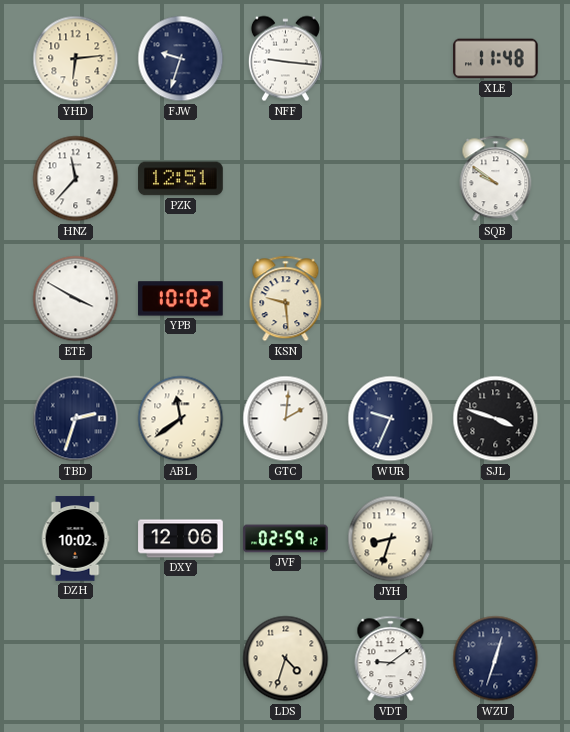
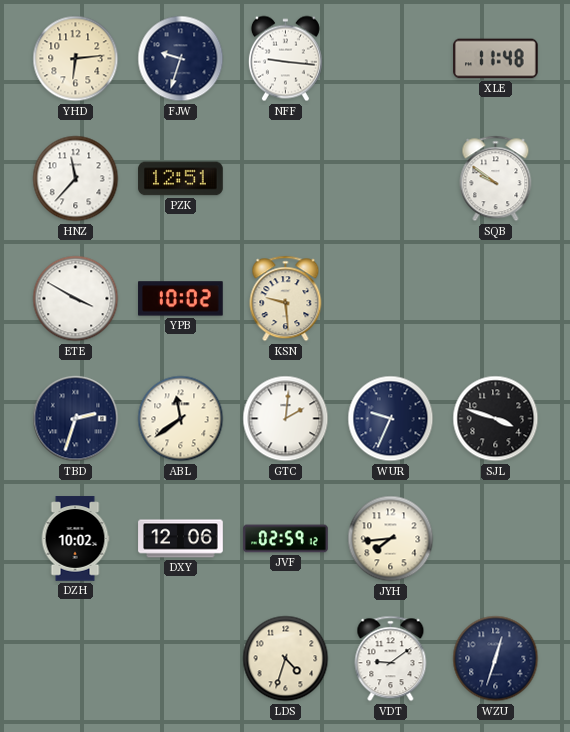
JYH: 8:33 -> 7:44
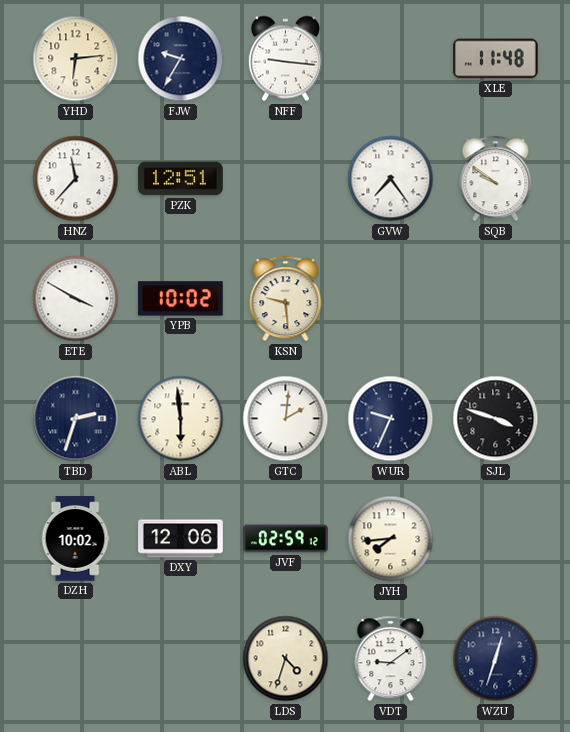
FJW: 9:33 -> 9:35
GVW: none -> 7:24
ABL: 11:39 -> 5:59
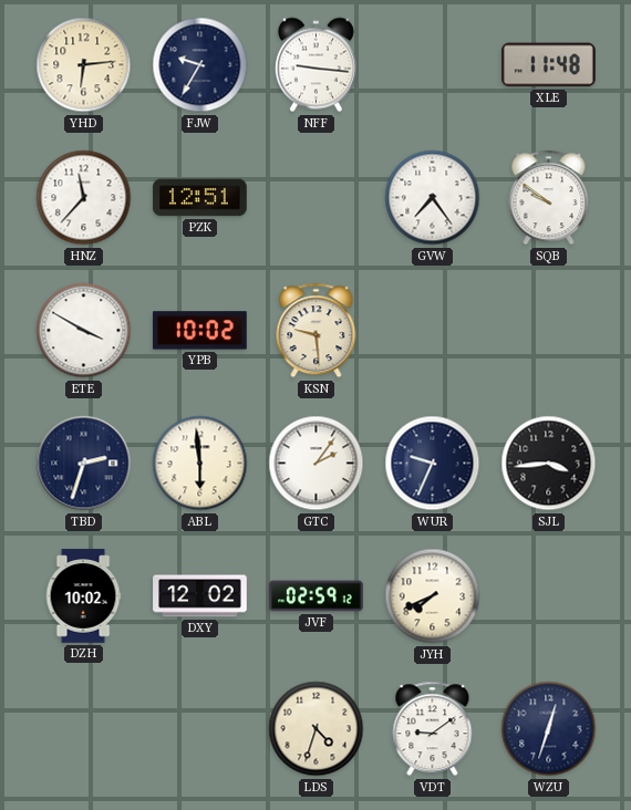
GTC: 2:01 -> 2:06
SJL: 3:48 -> 3:44
DXY: 12:06 -> 12:02
JYH: 7:44 -> 7:41
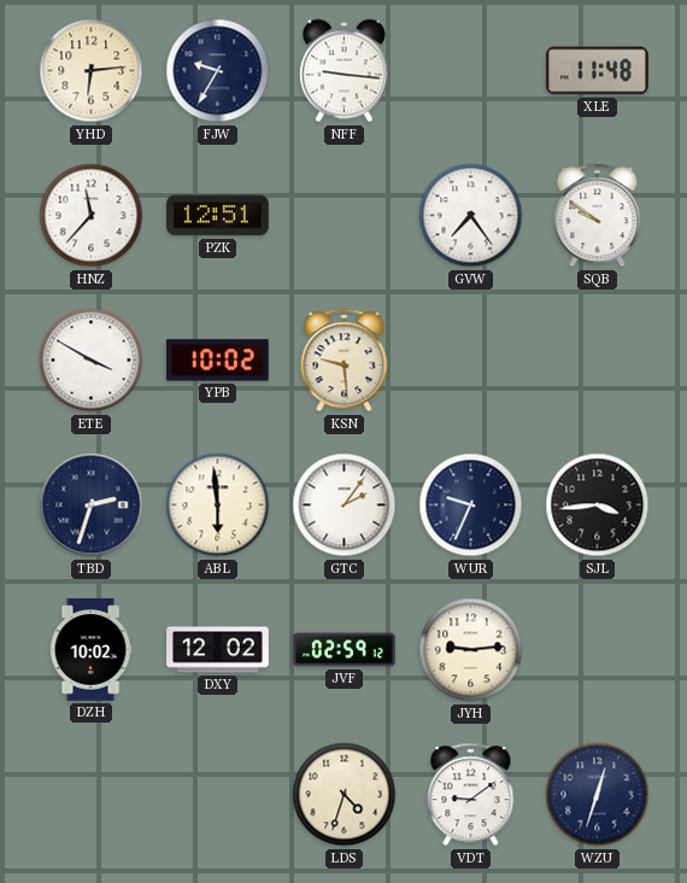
JYH: 7:41 -> 9:14
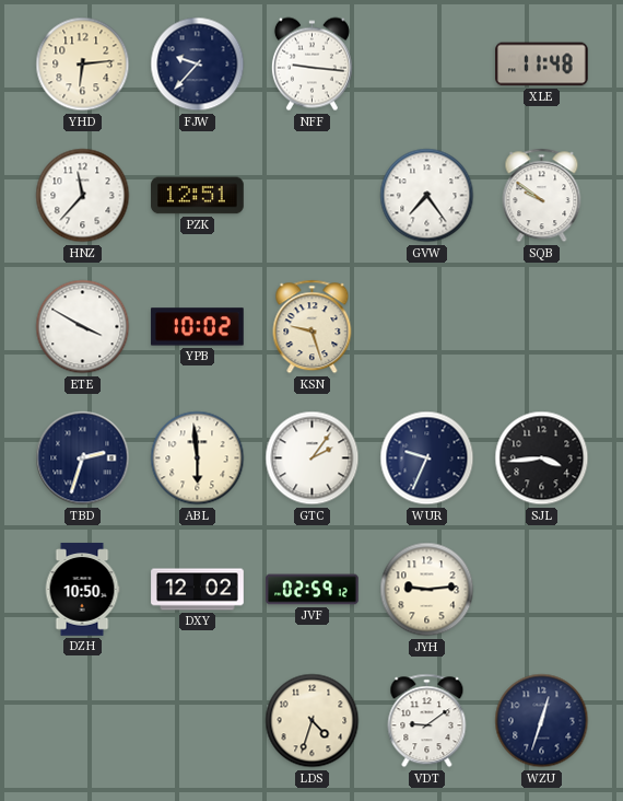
FJW: 9:35 -> 9:37
KSN: 9:29 -> 9:27
DZH: 10:02 -> 10:50
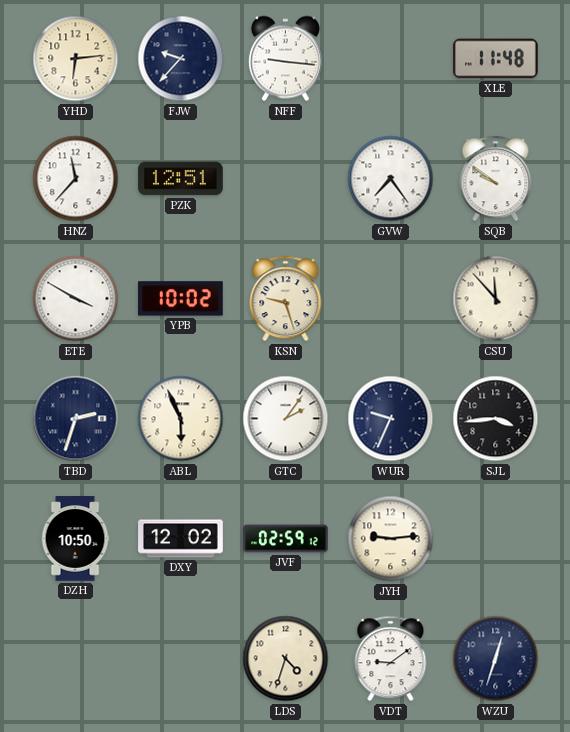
CSU: none -> 11:53
ABL: 5:59 -> 5:56
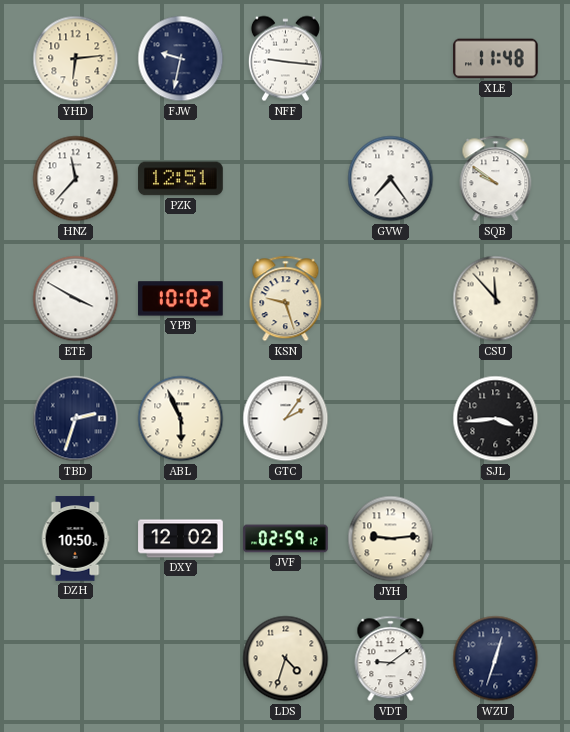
FJW: 9:37 -> 9:32
WUR: 9:34 -> none
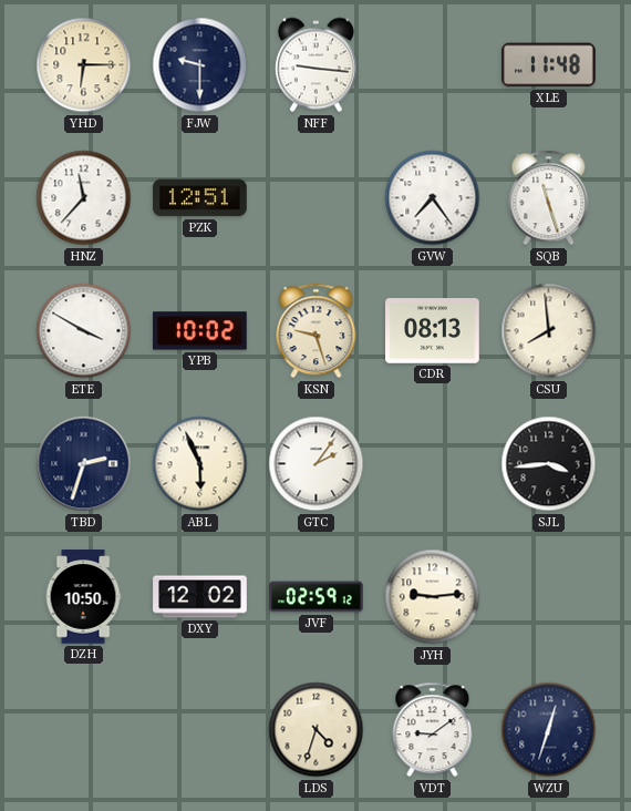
YHD: 6:14 -> 6:15
FJW: 9:32 -> 9:30
SQB: 9:51 -> 11:27
CDR: none -> 08:13
CSU: 11:53 -> 7:59
